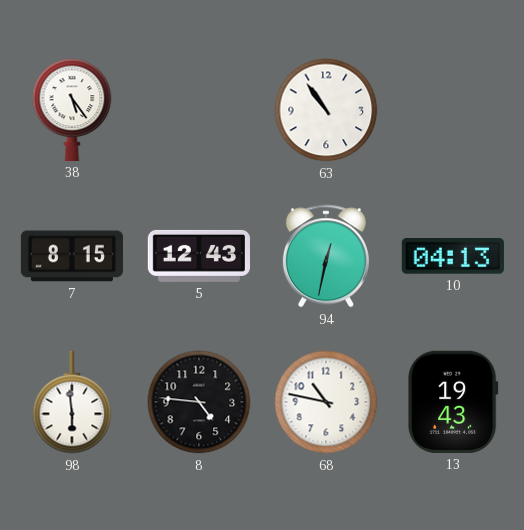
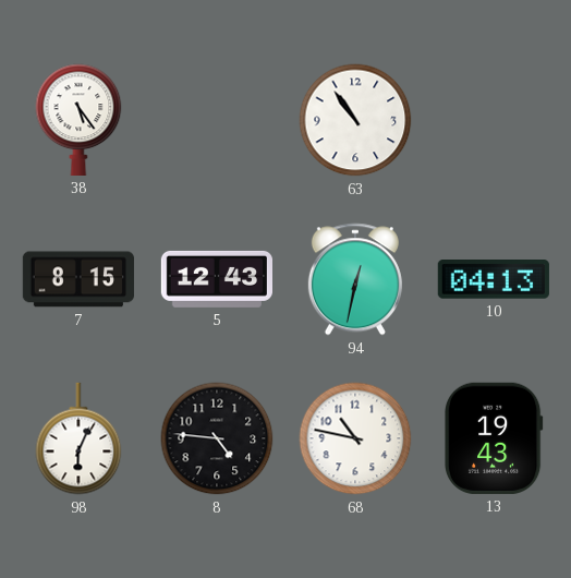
98: 5:59 -> 6:04
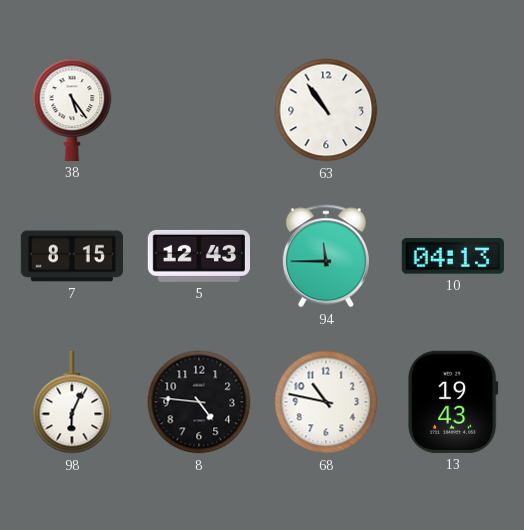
94: 12:32 -> 11:45
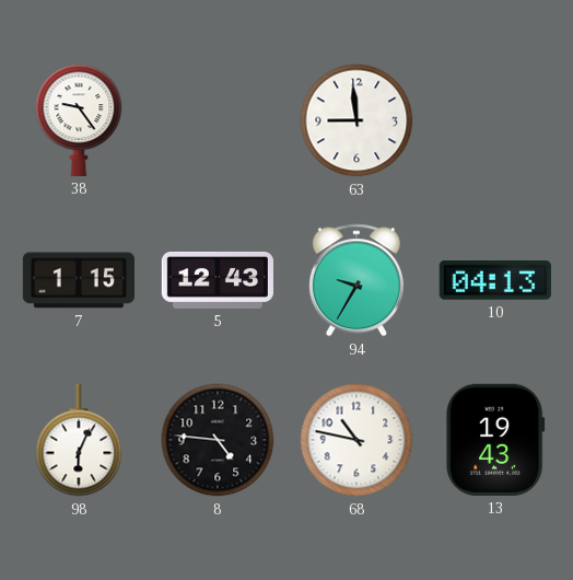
38: 5:24 -> 9:24
63: 10:54 -> 8:59
7: 8:15 -> 1:15
94: 11:45 -> 9:35
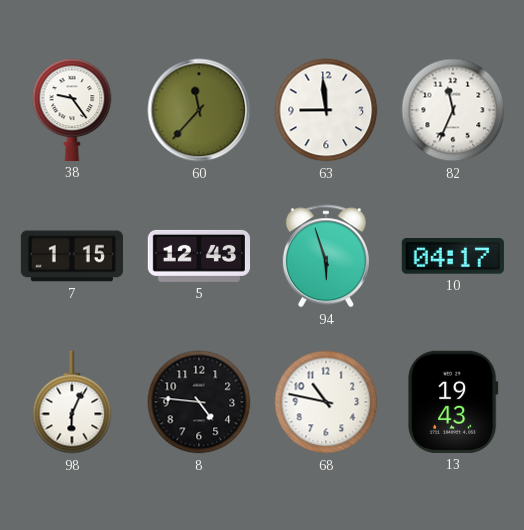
60: none -> 11:37
82: none -> 11:34
94: 9:35 -> 5:57
10: 04:13 -> 04:17
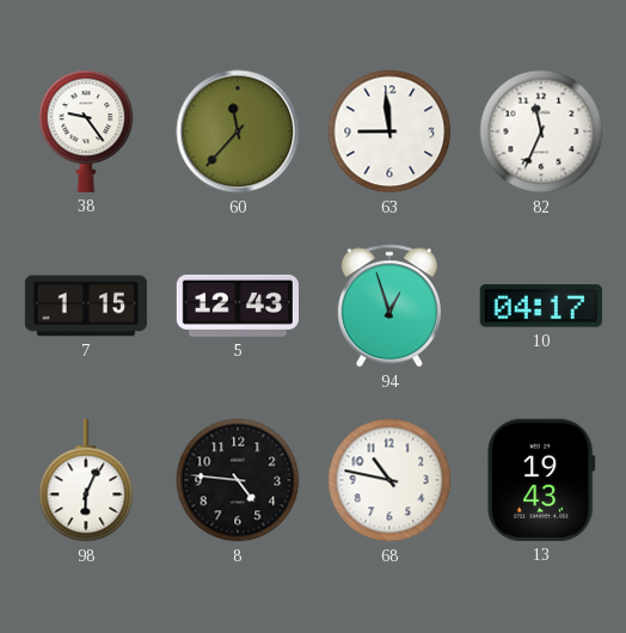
94: 5:57 -> 12:57
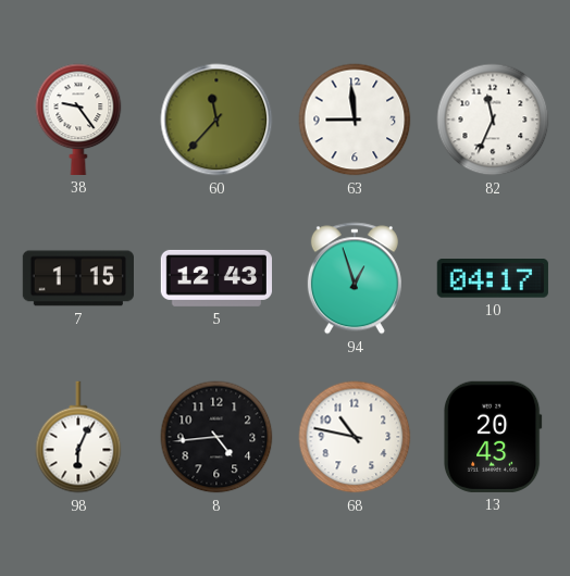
8: 4:46 -> 4:44
13: 19:43 -> 20:43
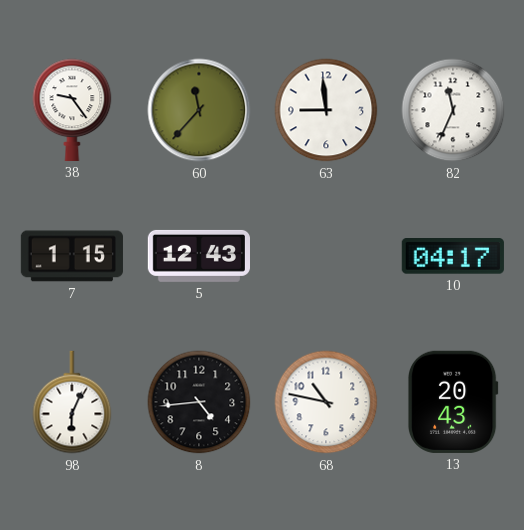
94: 12:57 -> none
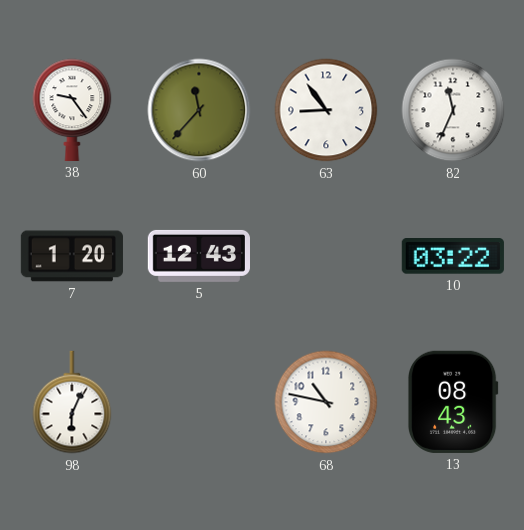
63: 8:59 -> 8:54
7: 1:15 -> 1:20
10: 04:17 -> 03:22
8: 4:44 -> none
13: 20:43 -> 08:43
